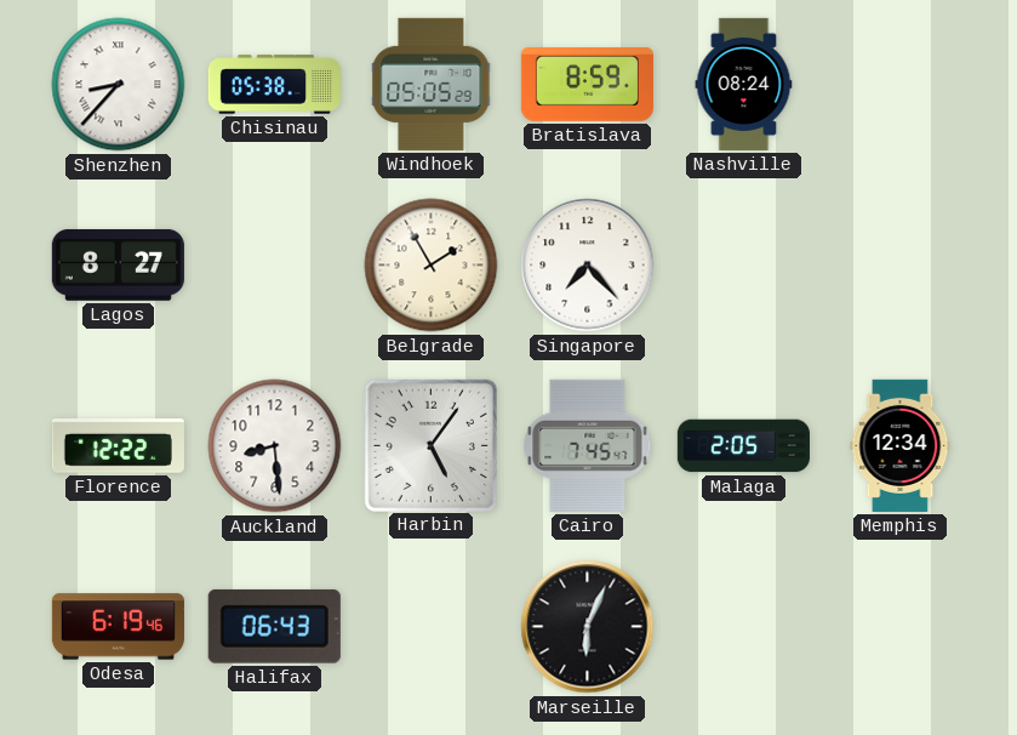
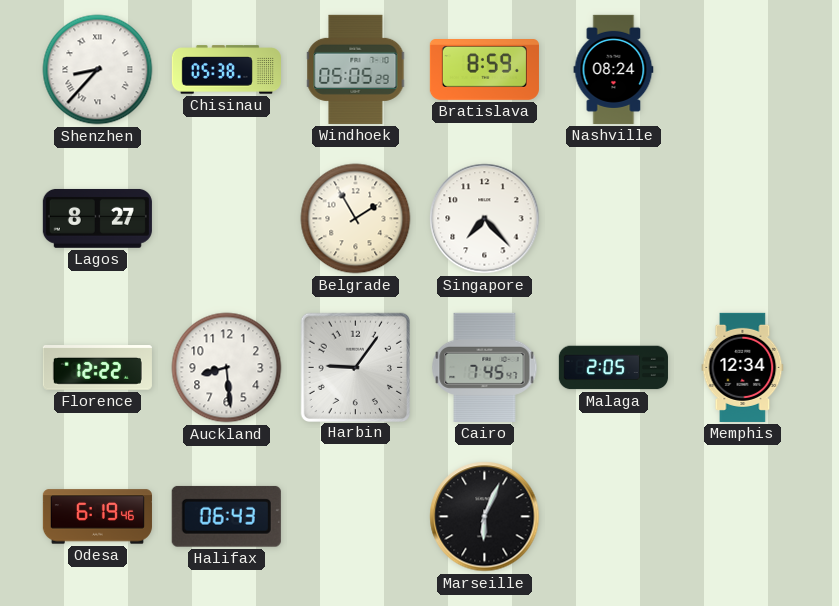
Harbin: 5:06 -> 9:06
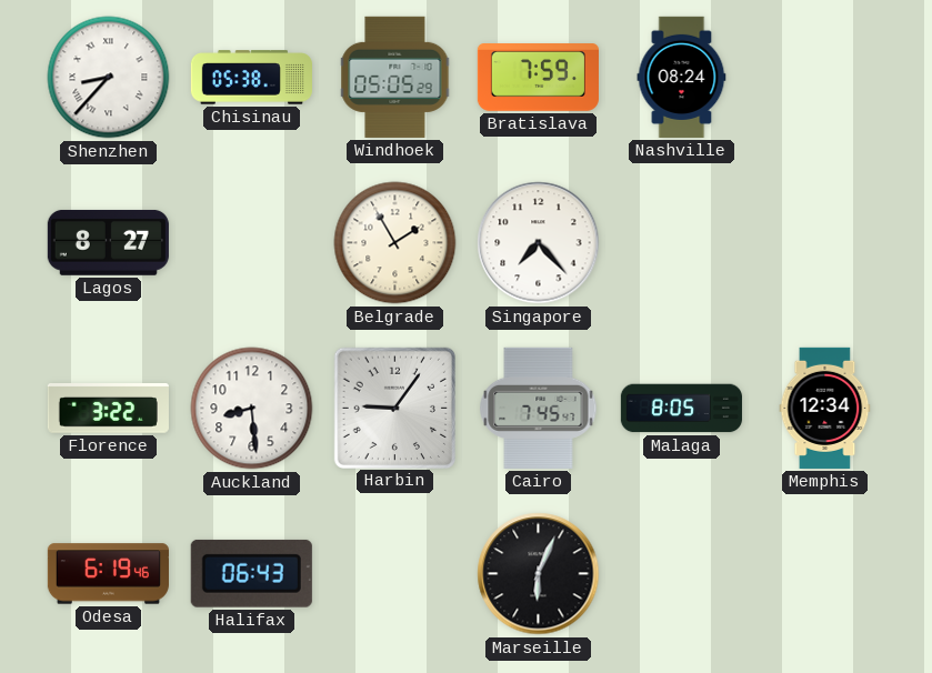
Bratislava: 8:59 -> 7:59
Florence: 12:22 -> 3:22
Malaga: 2:05 -> 8:05
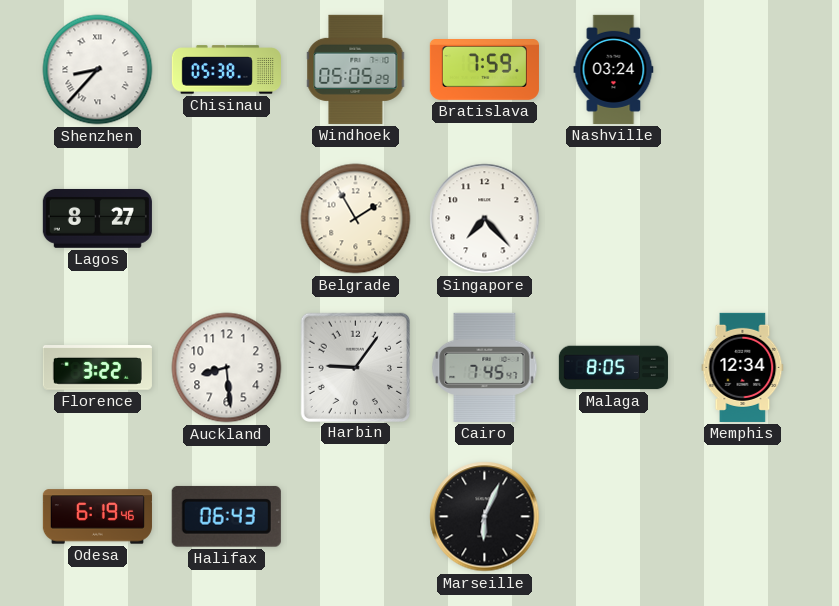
Nashville: 08:24 -> 03:24
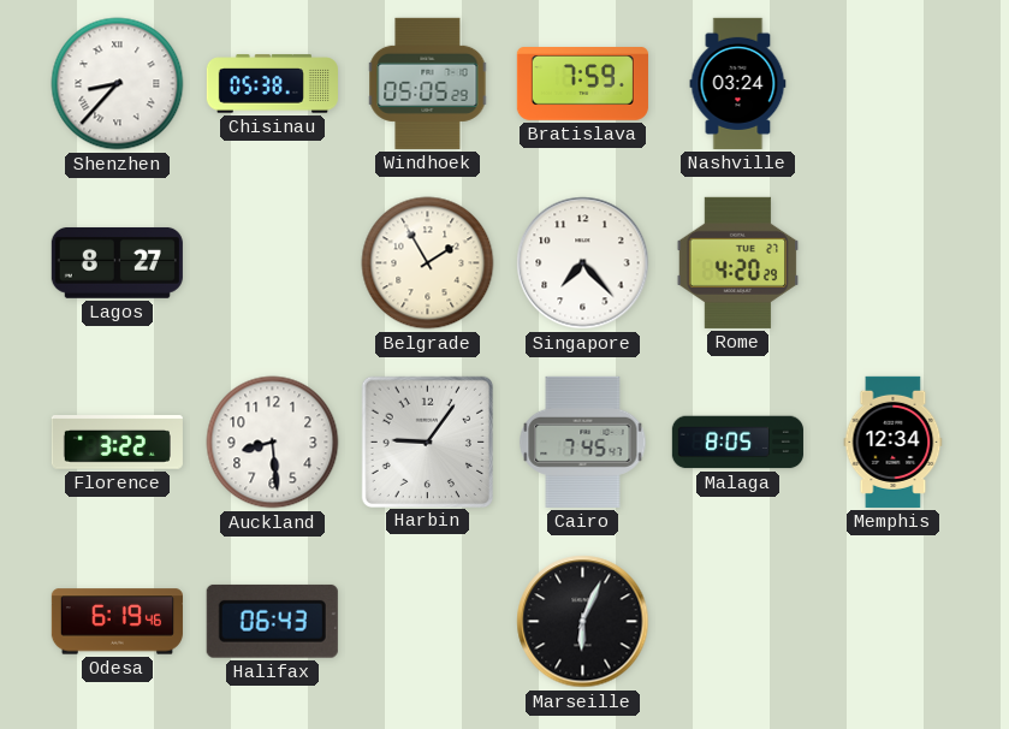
Rome: none -> 4:20
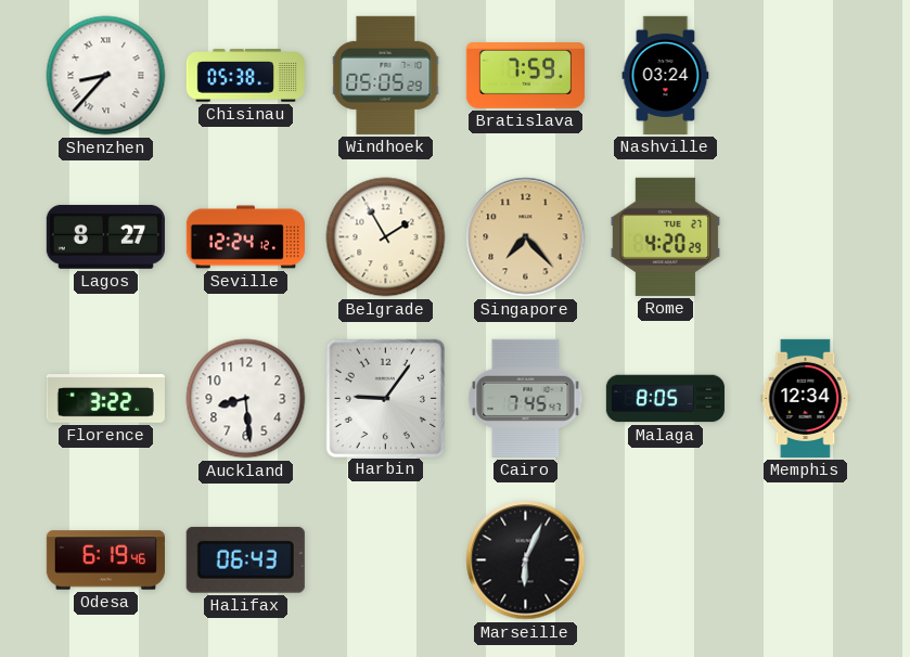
Seville: none -> 12:24
Singapore dial: white -> champagne
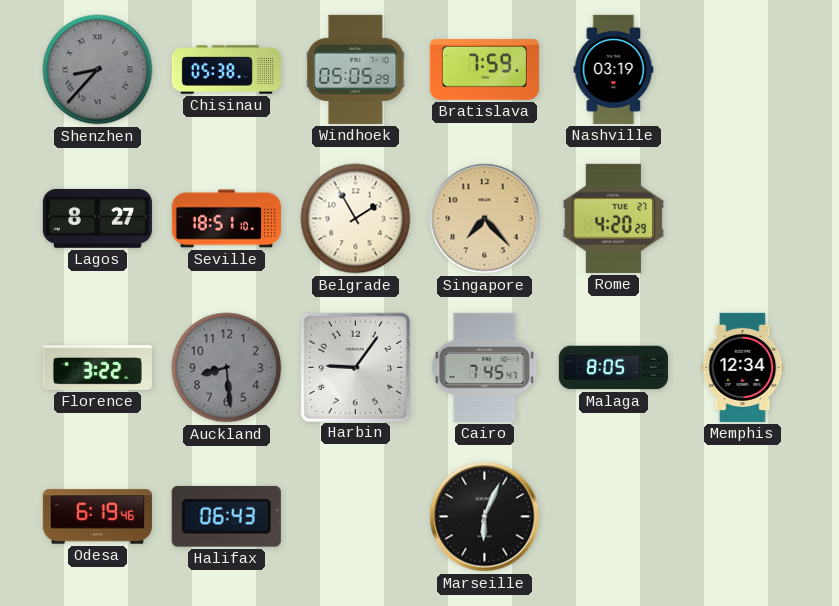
Shenzhen dial: white -> grey
Nashville: 03:24 -> 03:19
Seville: 12:24 -> 18:51
Auckland dial: white -> grey
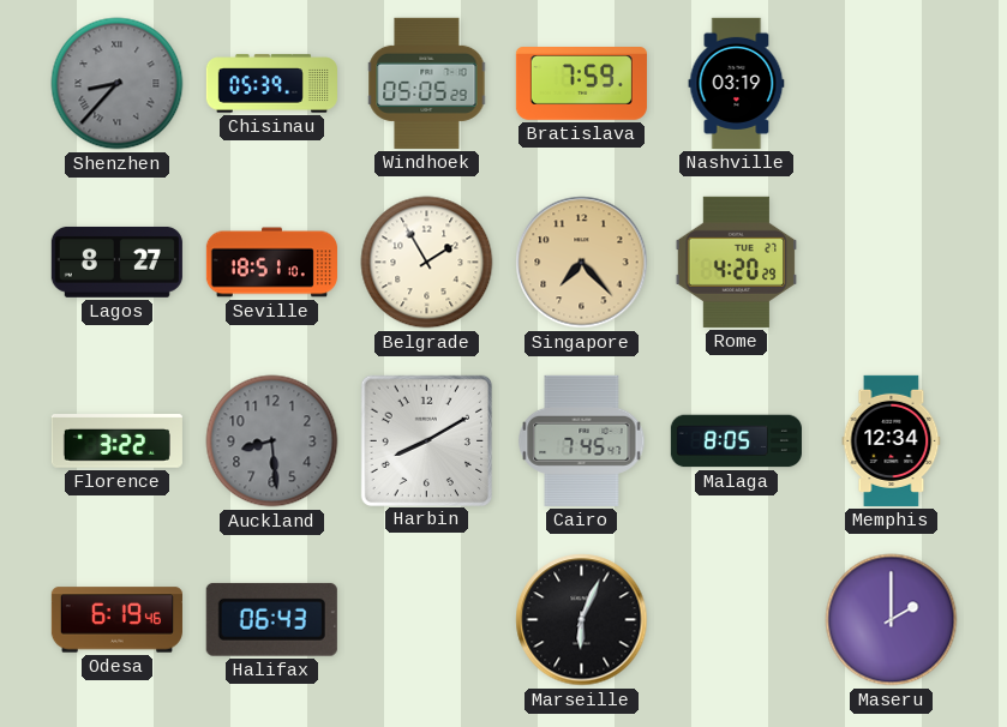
Chisinau: 05:38 -> 05:39
Harbin: 9:06 -> 8:10
Maseru: none -> 2:00
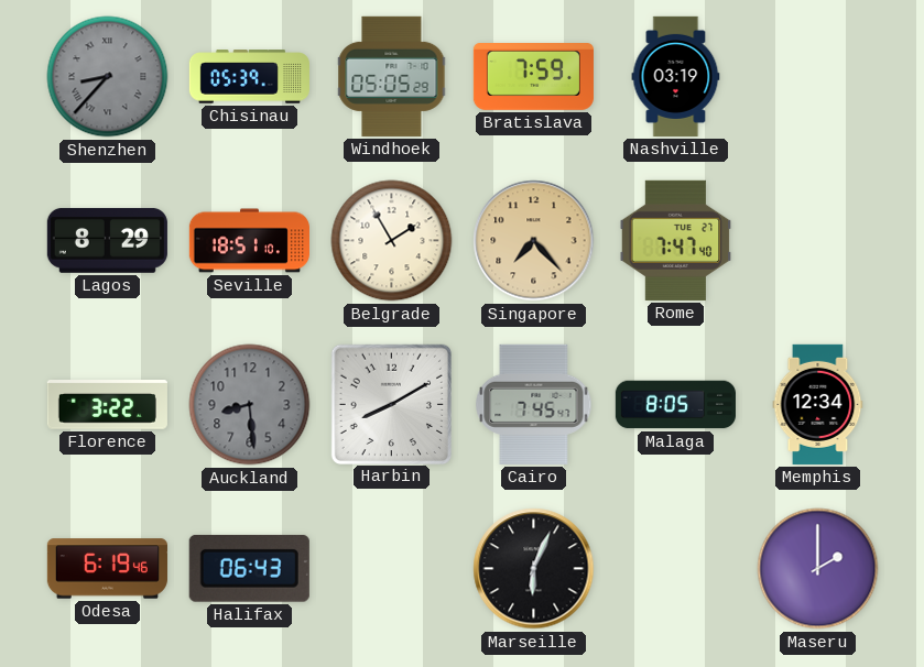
Lagos: 8:27 -> 8:29
Rome: 4:20 -> 7:47
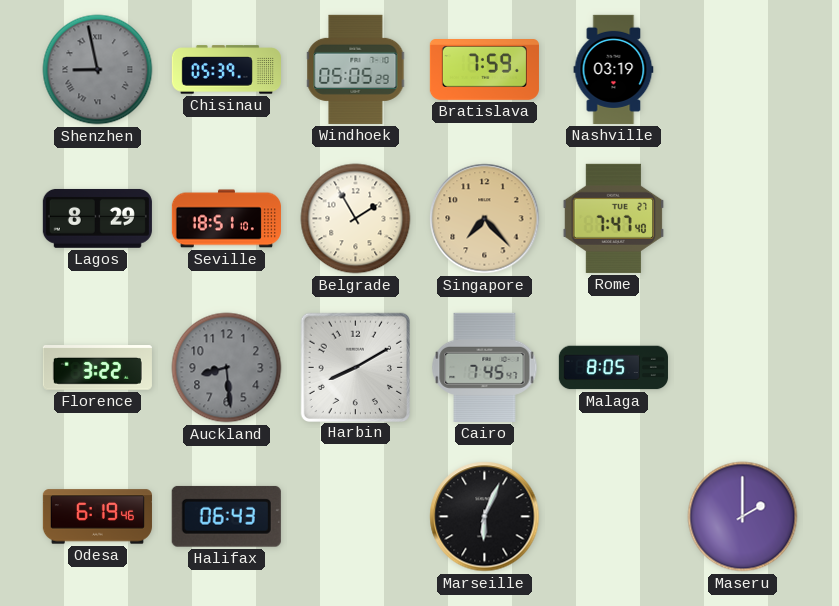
Shenzhen: 8:37 -> 8:58
Memphis: 12:34 -> none
